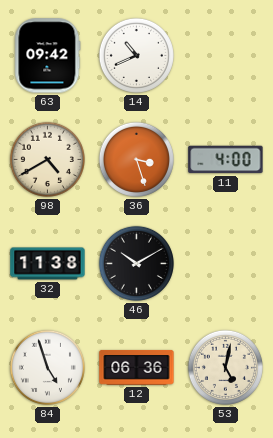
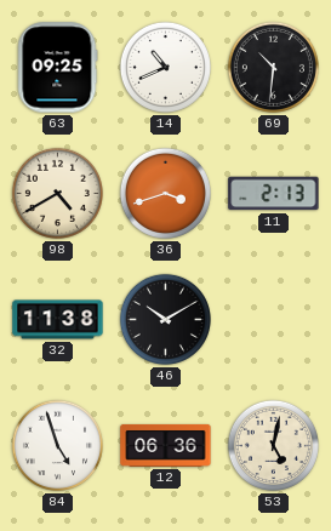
63: 09:42 -> 09:25
69: none -> 10:31
36: 3:27 -> 3:42
11: 4:00 -> 2:13
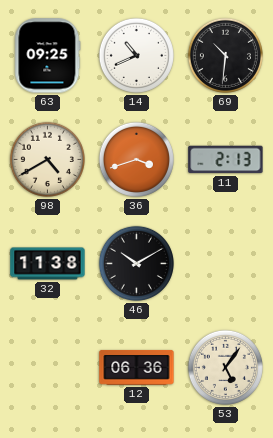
84: 4:57 -> none
53: 5:02 -> 5:06
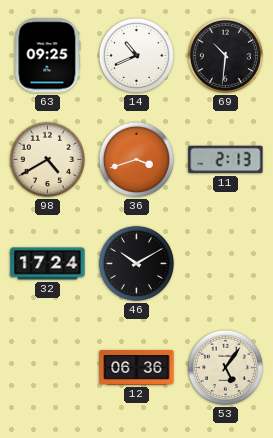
32: 11:38 -> 17:24
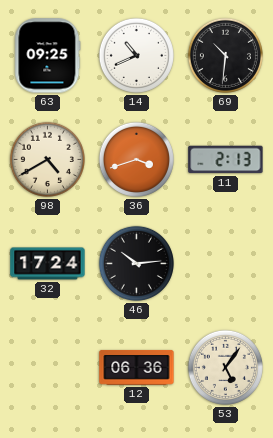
46: 10:10 -> 10:14
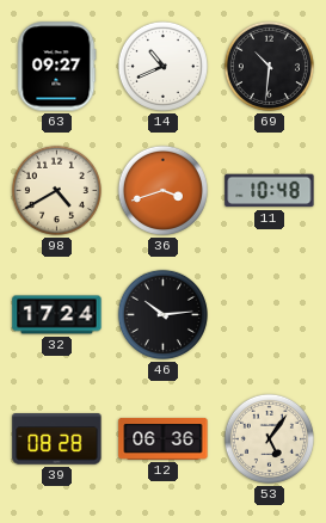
63: 09:25 -> 09:27
11: 2:13 -> 10:48
39: none -> 08:28
